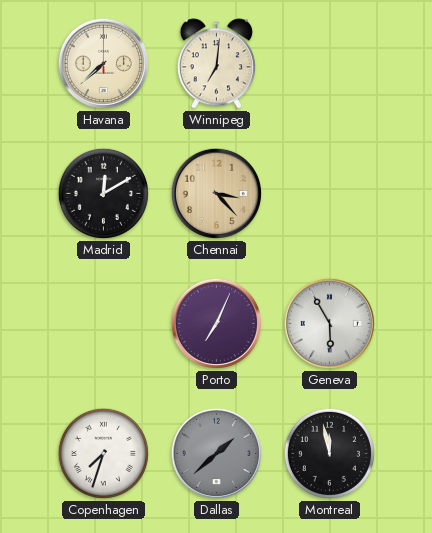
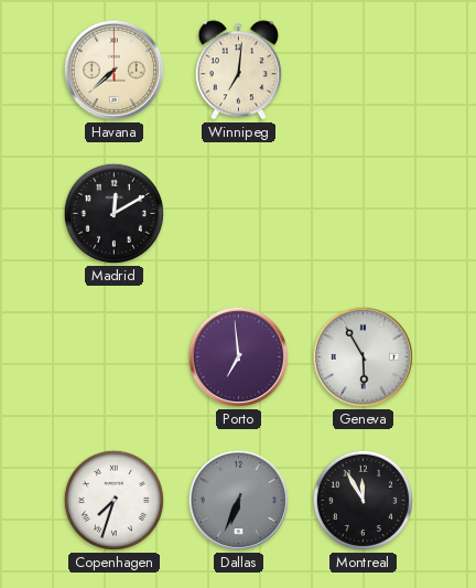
Chennai: 3:23 -> none
Porto: 7:04 -> 6:59
Dallas: 1:38 -> 6:34
Montreal: 11:58 -> 11:55
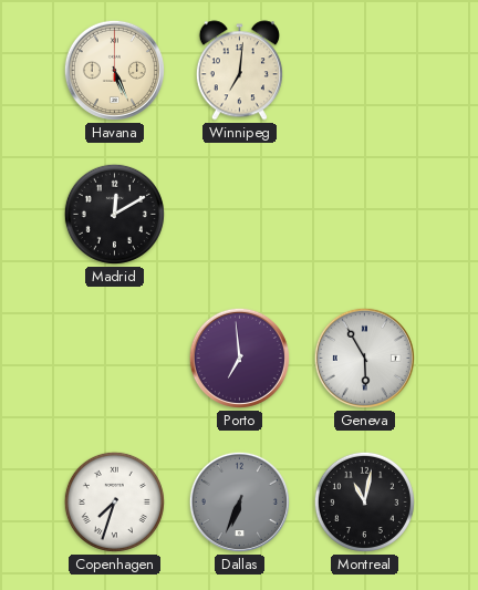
Havana: 7:38 -> 5:26
Montreal: 11:55 -> 11:02
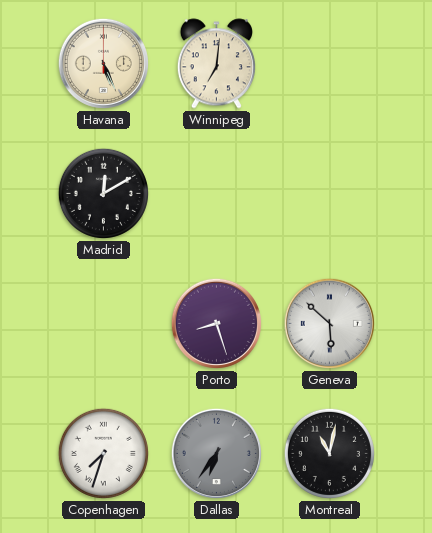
Porto: 6:59 -> 8:27
Geneva: 5:55 -> 5:52
Dallas: 6:34 -> 6:36
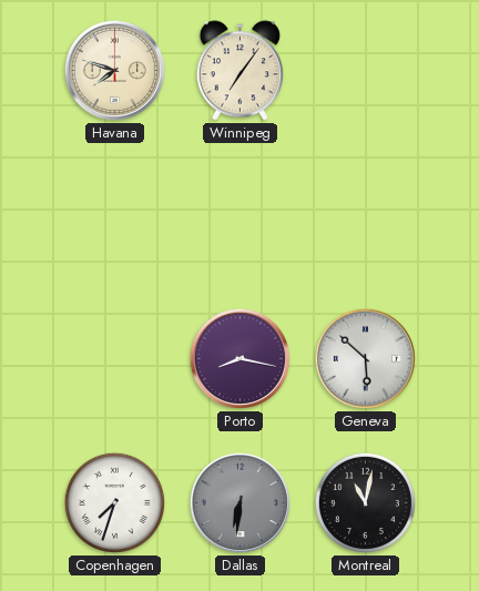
Havana: 5:26 -> 7:48
Winnipeg: 7:01 -> 7:06
Madrid: 12:10 -> none
Porto: 8:27 -> 8:17
Dallas: 6:36 -> 6:31
